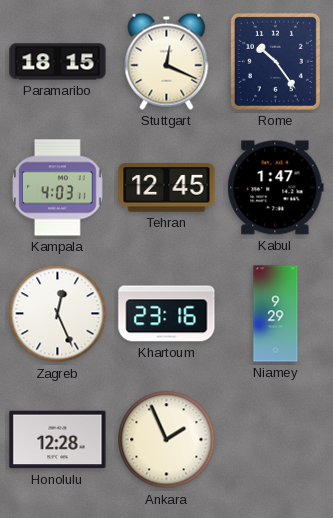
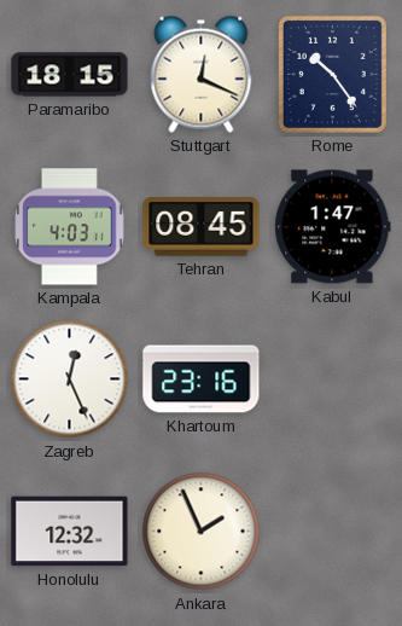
Tehran: 12:45 -> 08:45
Niamey: 9:29 -> none
Honolulu: 12:28 -> 12:32
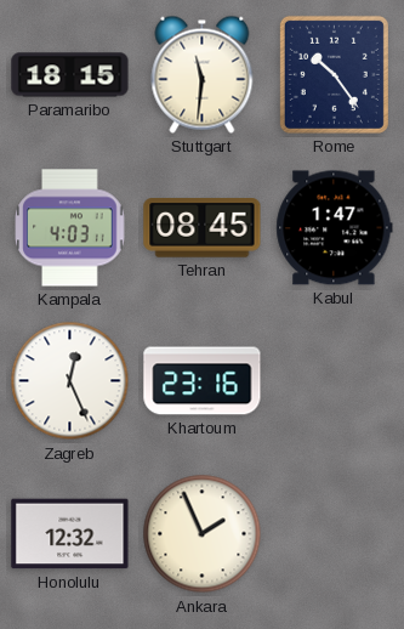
Stuttgart: 12:19 -> 11:31
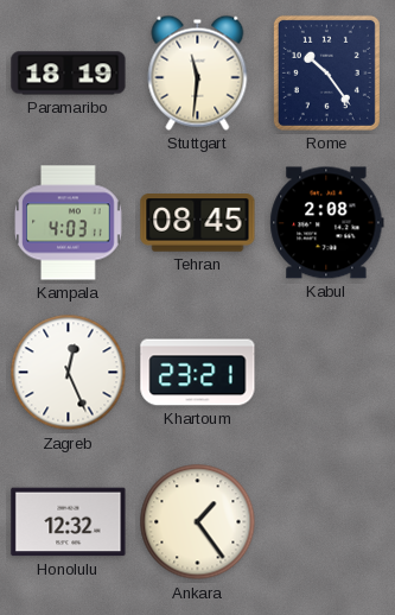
Paramaribo: 18:15 -> 18:19
Kabul: 1:47 -> 2:08
Khartoum: 23:16 -> 23:21
Ankara: 1:56 -> 1:24
